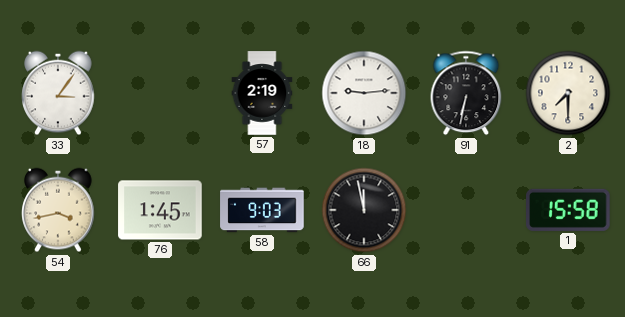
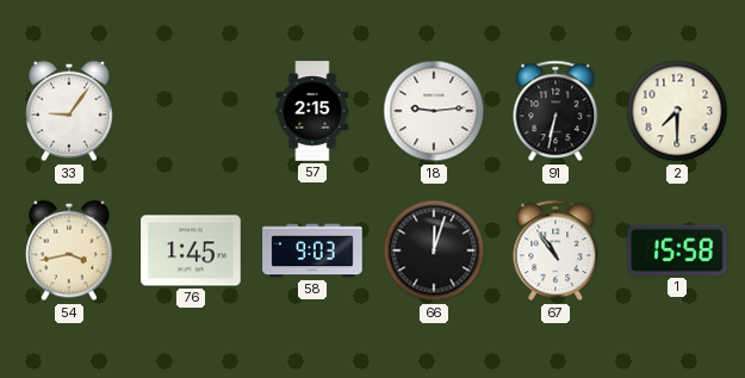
33: 3:06 -> 9:06
57: 2:19 -> 2:15
66: 11:58 -> 12:03
67: none -> 10:54
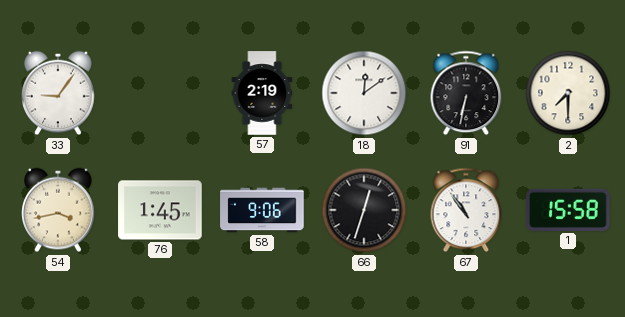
57: 2:15 -> 2:19
18: 9:14 -> 12:09
58: 9:03 -> 9:06
66: 12:03 -> 12:33
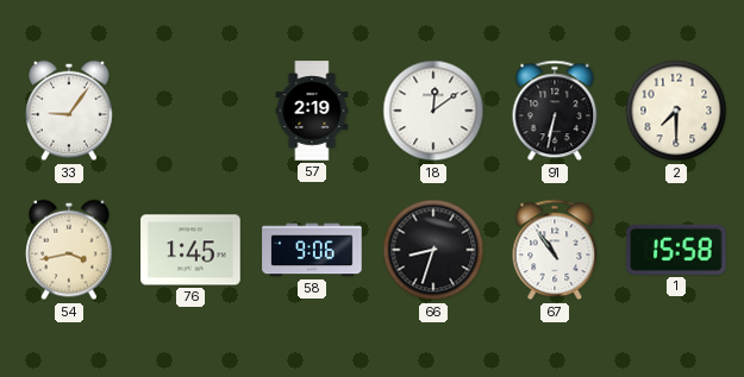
66: 12:33 -> 8:33
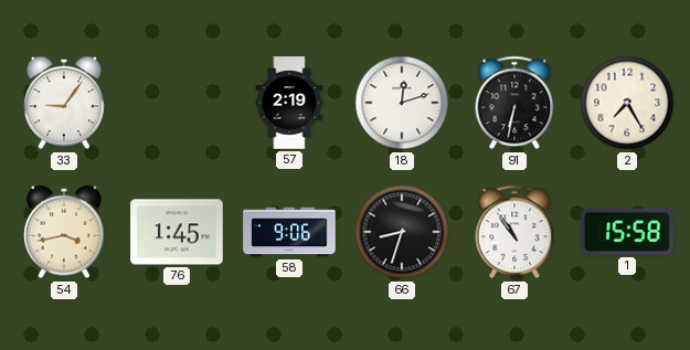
18: 12:09 -> 12:12
2: 7:30 -> 7:25
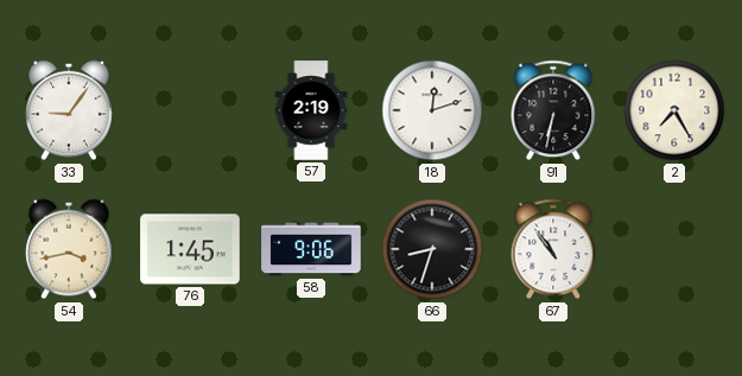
1: 15:58 -> none
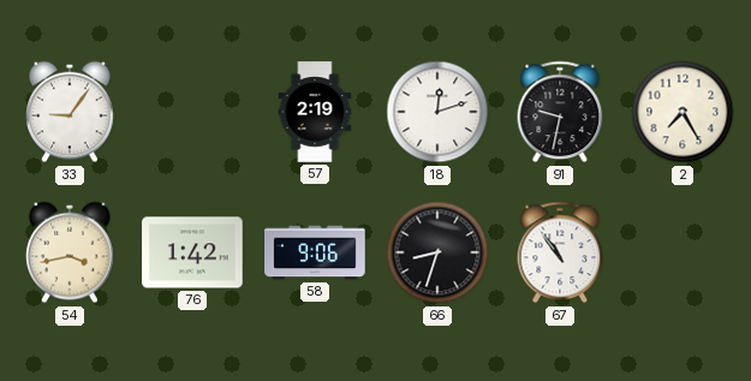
91: 6:32 -> 9:32
76: 1:45 -> 1:42
